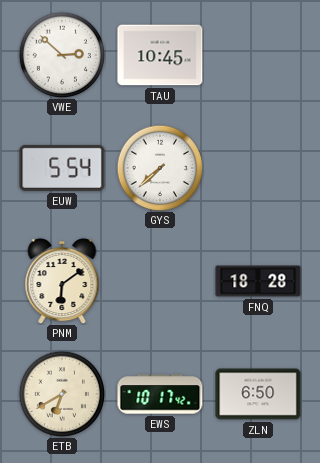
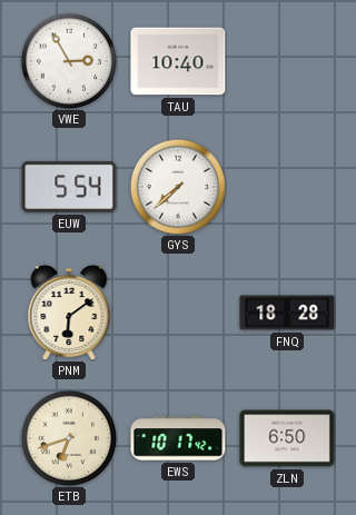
VWE: 2:52 -> 2:55
TAU: 10:45 -> 10:40
ETB: 6:40 -> 6:42
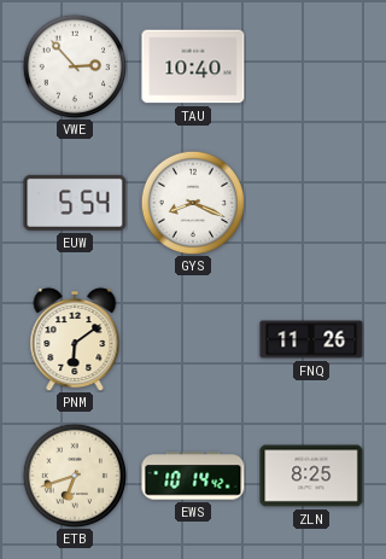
VWE: 2:55 -> 2:53
GYS: 7:38 -> 8:19
FNQ: 18:28 -> 11:26
EWS: 10:17 -> 10:14
ZLN: 6:50 -> 8:25
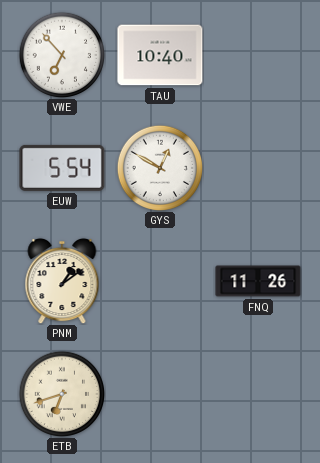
VWE: 2:53 -> 6:53
GYS: 8:19 -> 12:50
PNM: 6:09 -> 1:09
EWS: 10:14 -> none
ZLN: 8:25 -> none
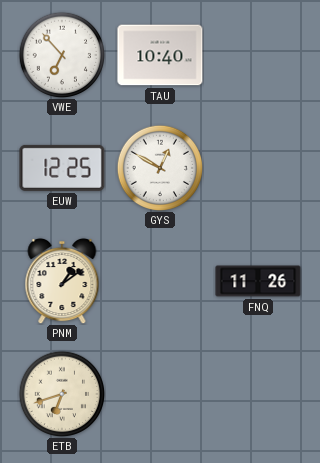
EUW: 5:54 -> 12:25
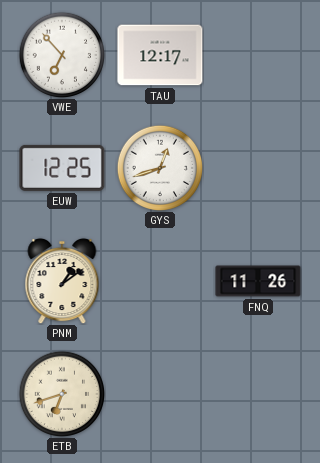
TAU: 10:40 -> 12:17
GYS: 12:50 -> 12:42
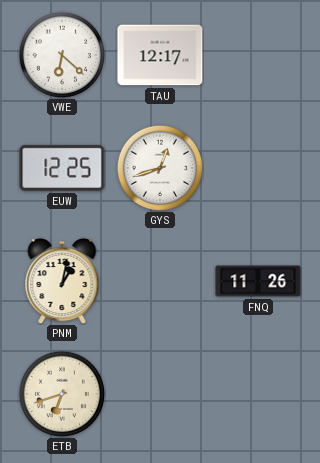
VWE: 6:53 -> 6:22
PNM: 1:09 -> 1:02
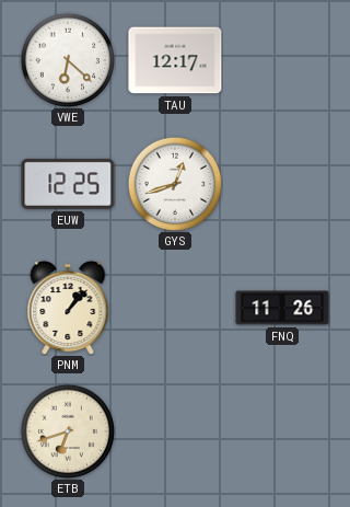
PNM: 1:02 -> 1:07
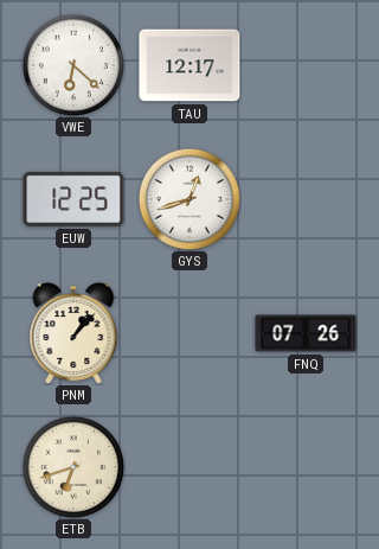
FNQ: 11:26 -> 07:26
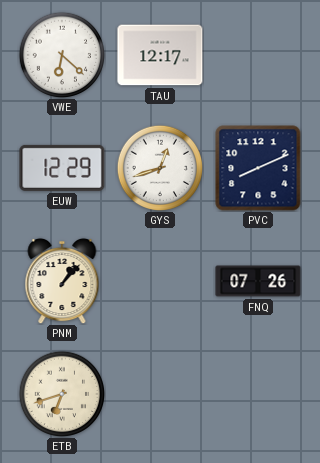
EUW: 12:25 -> 12:29
PVC: none -> 8:11
